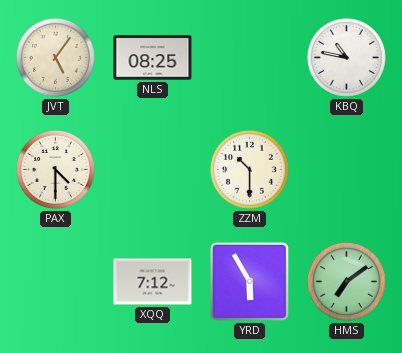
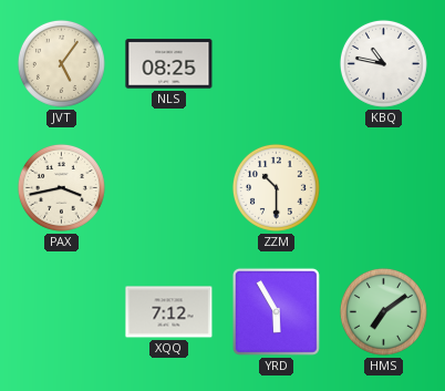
PAX: 4:30 -> 3:43
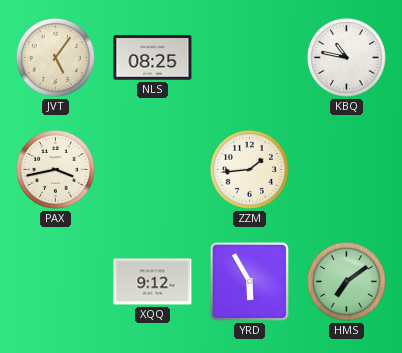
ZZM: 10:30 -> 1:44
XQQ: 7:12 -> 9:12
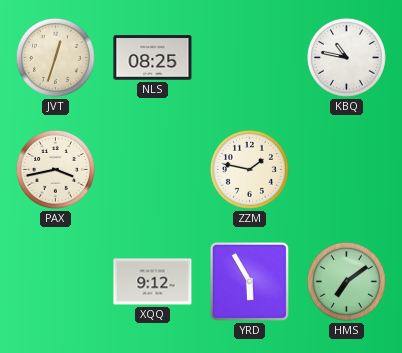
JVT: 5:06 -> 12:33
ZZM: 1:44 -> 1:47
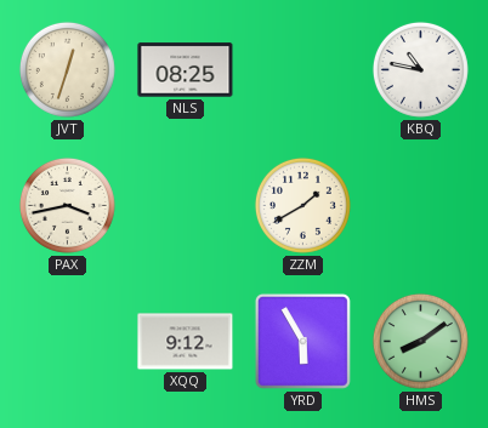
ZZM: 1:47 -> 1:40
HMS: 7:09 -> 8:09
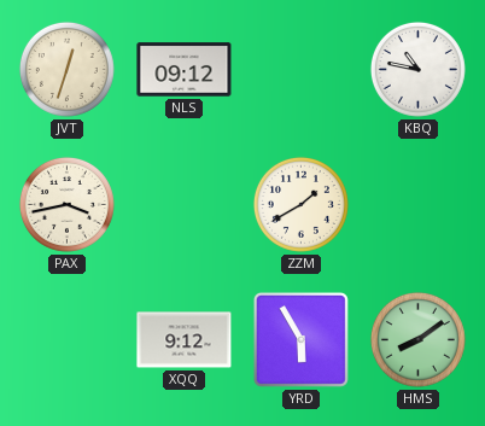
NLS: 08:25 -> 09:12
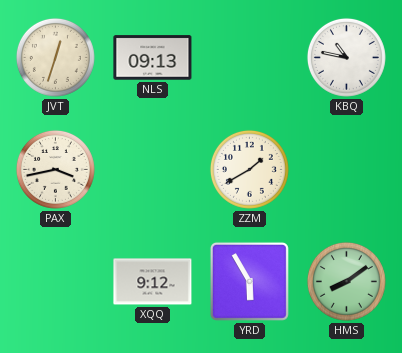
NLS: 09:12 -> 09:13
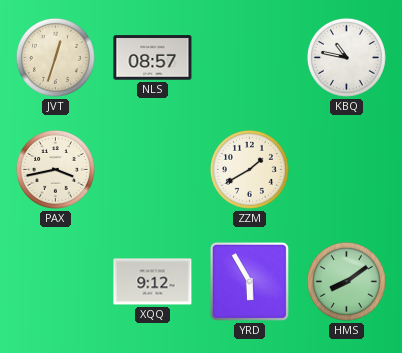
NLS: 09:13 -> 08:57
